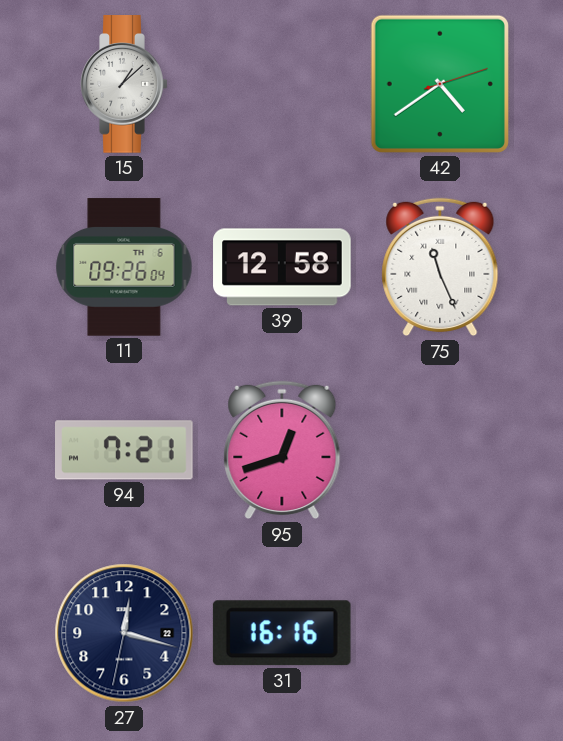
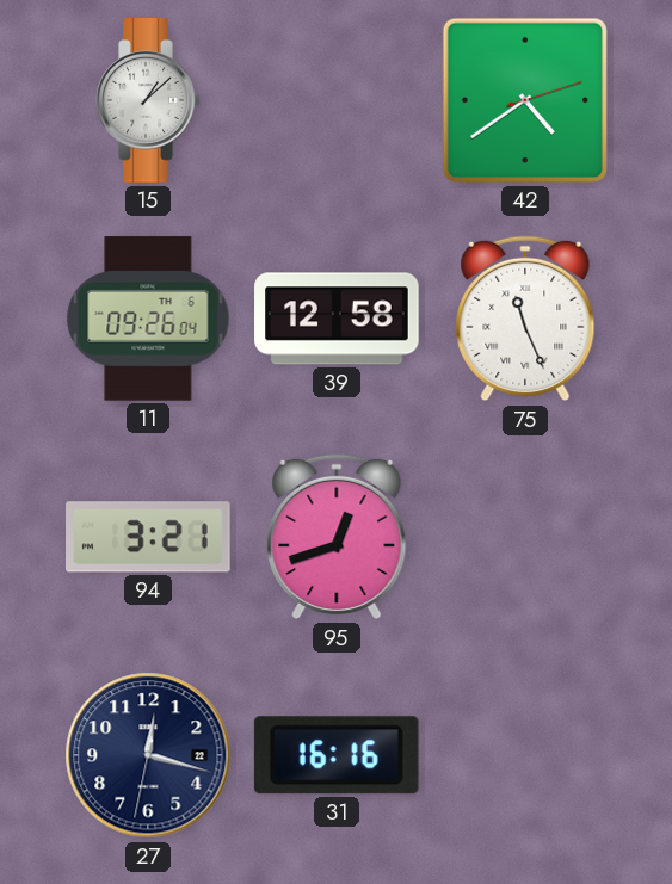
94: 7:21 -> 3:21
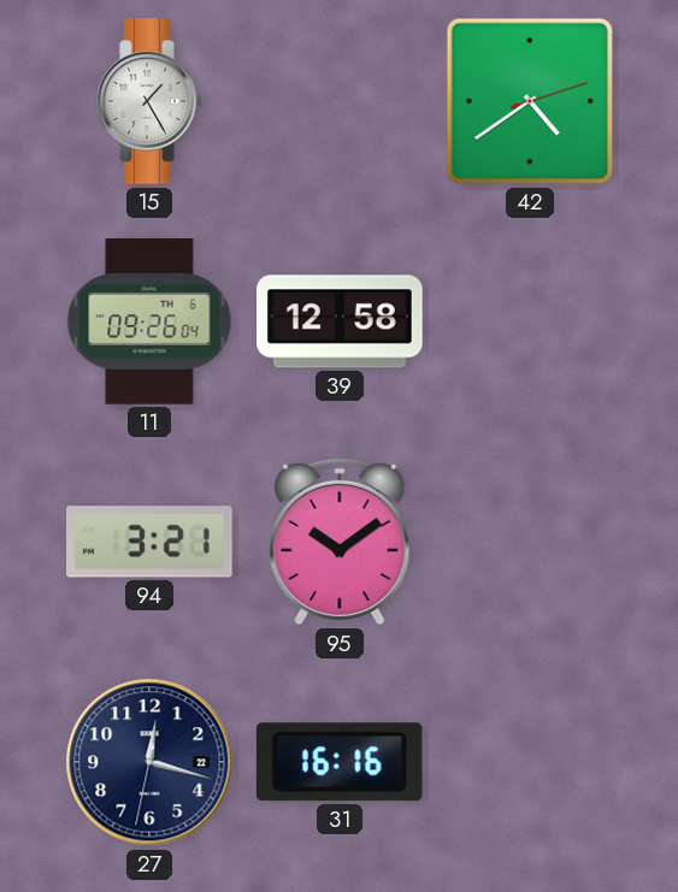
15: 1:08 -> 1:25
75: 11:26 -> none
95: 12:42 -> 10:09
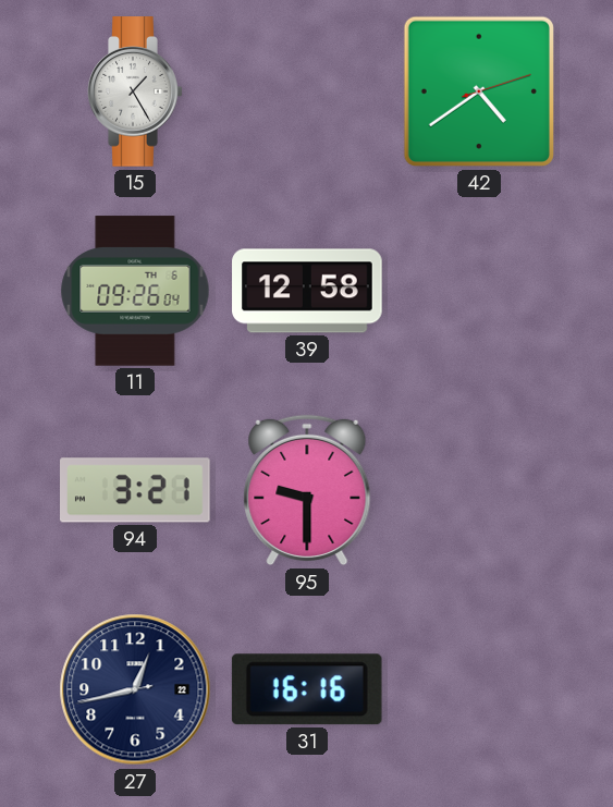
95: 10:09 -> 9:30
27: 12:17 -> 12:42
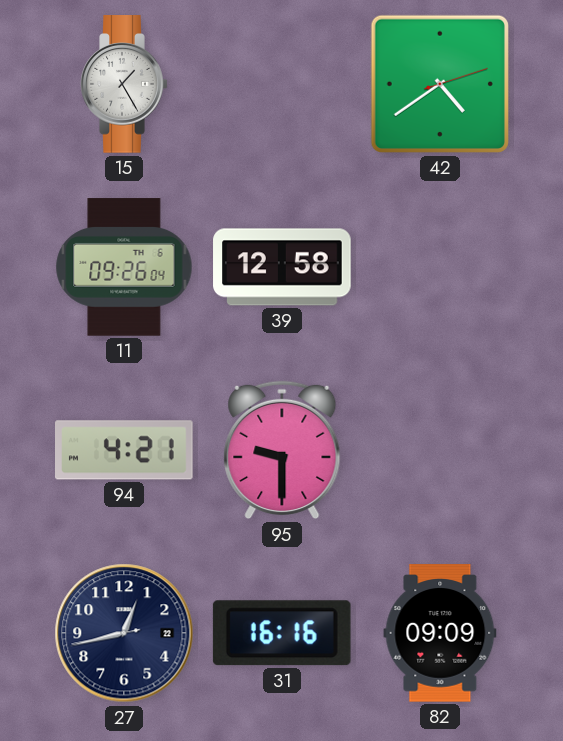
94: 3:21 -> 4:21
82: none -> 09:09
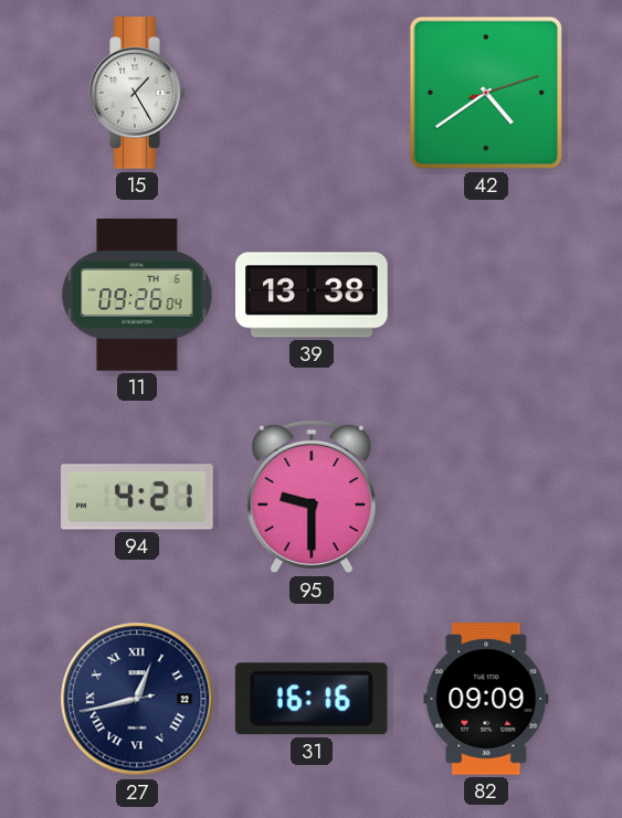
39: 12:58 -> 13:38
27 numerals: Arabic -> Roman
